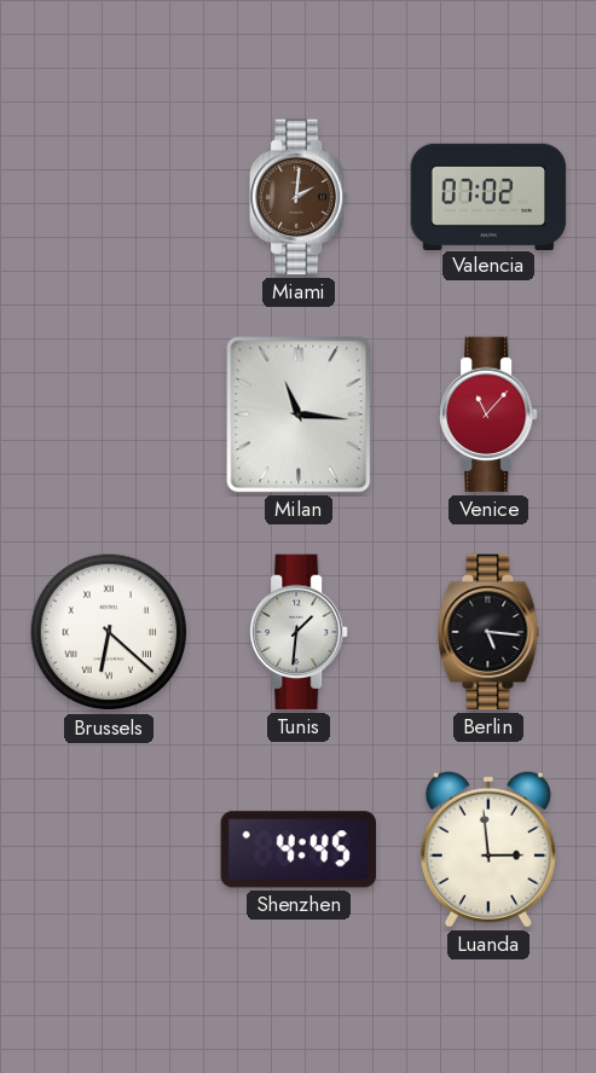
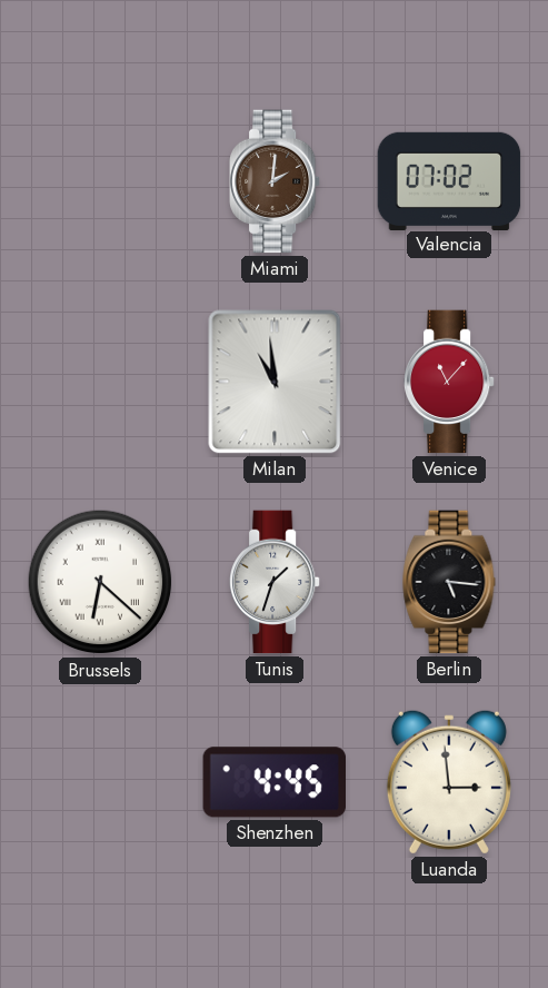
Milan: 11:16 -> 10:59
Tunis: 1:31 -> 1:33
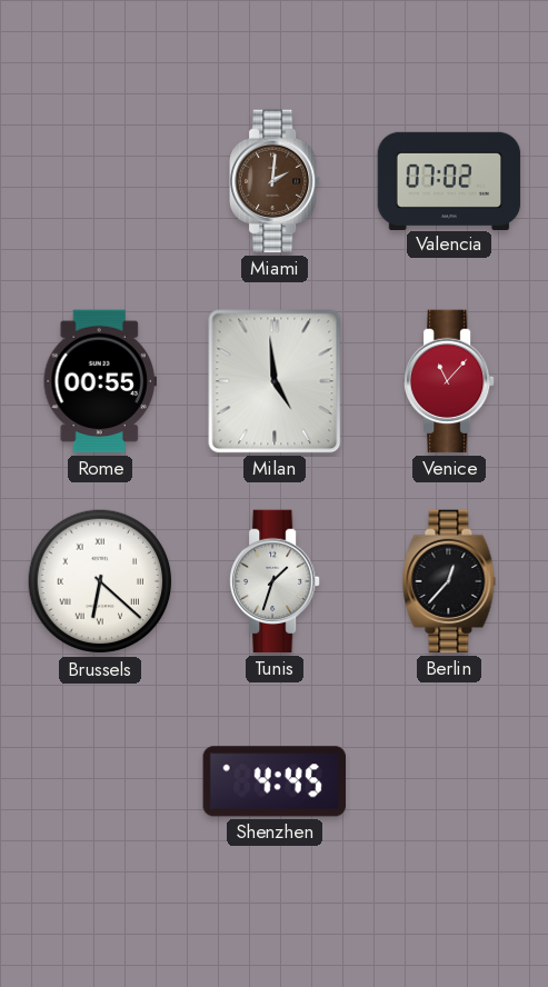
Rome: none -> 00:55
Milan: 10:59 -> 4:59
Berlin: 5:16 -> 12:37
Luanda: 2:59 -> none
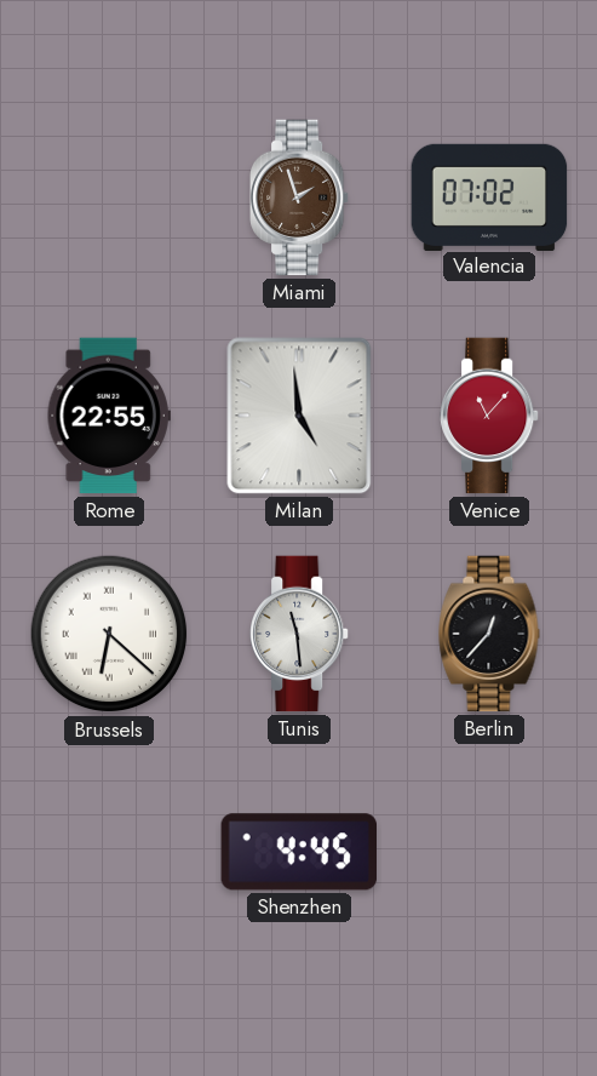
Miami: 2:01 -> 1:57
Rome: 00:55 -> 22:55
Tunis: 1:33 -> 11:29
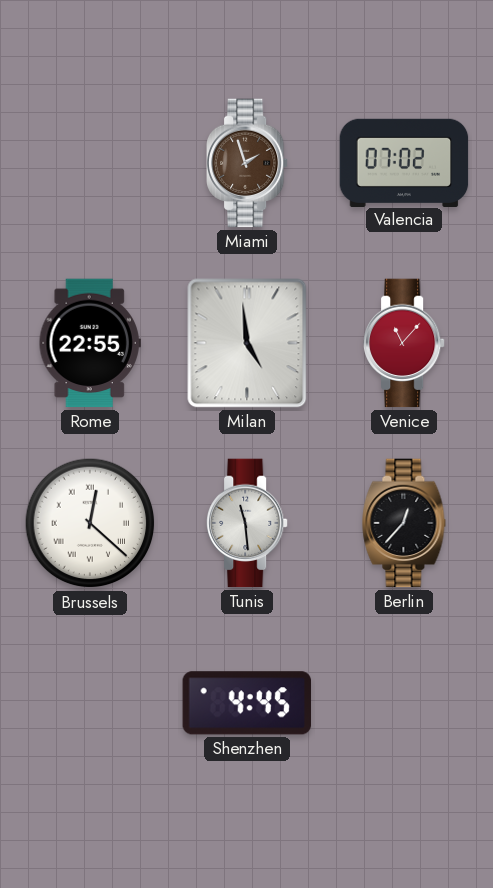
Brussels: 6:22 -> 12:22
